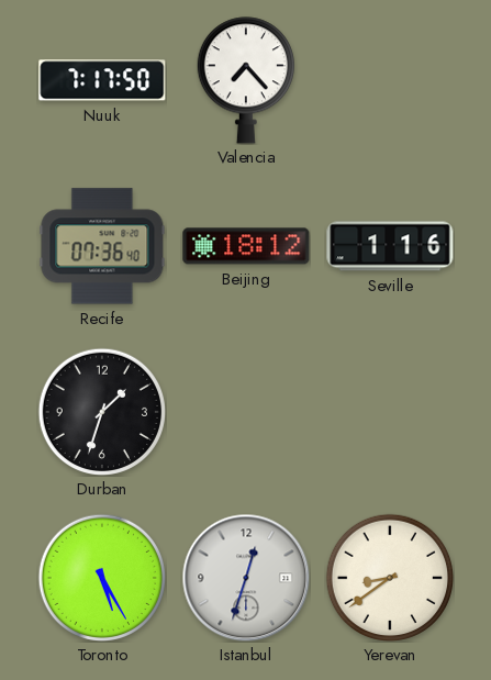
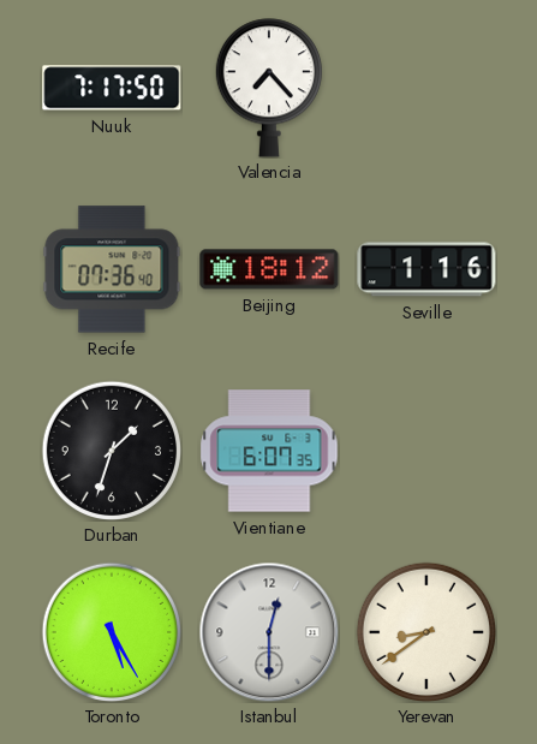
Vientiane: none -> 6:07
Istanbul: 12:33 -> 12:30
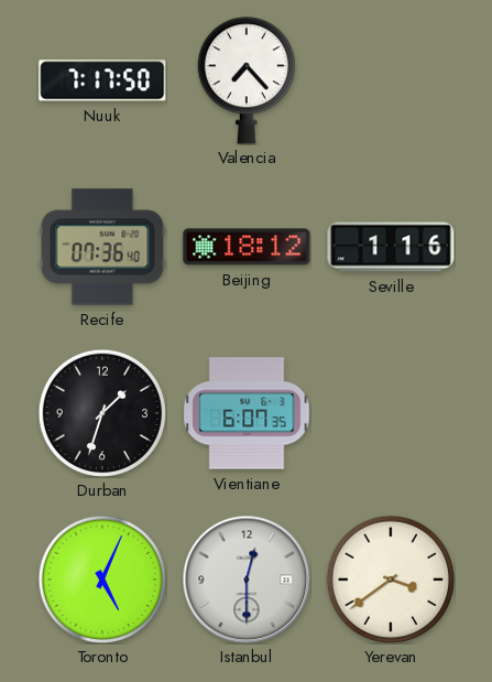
Toronto: 5:25 -> 5:04
Yerevan: 8:39 -> 3:39
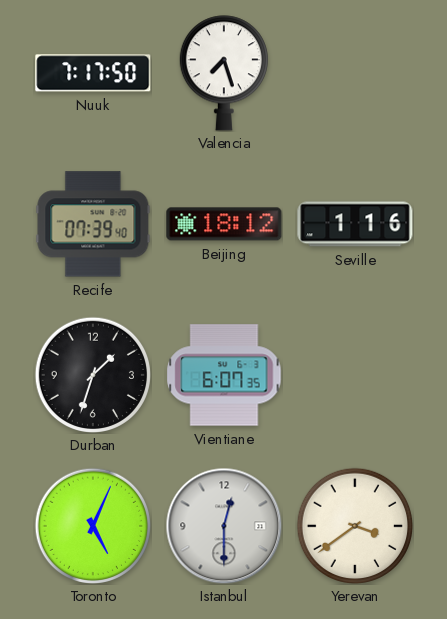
Valencia: 7:23 -> 7:27
Recife: 07:36 -> 07:39
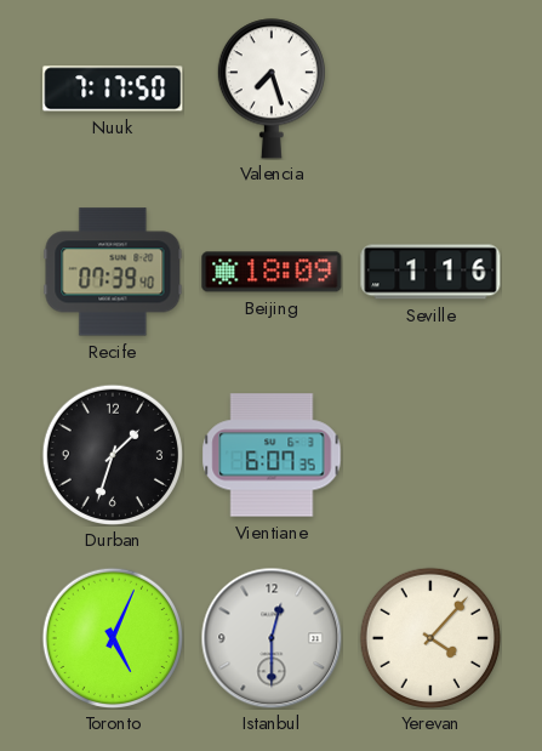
Beijing: 18:12 -> 18:09
Yerevan: 3:39 -> 4:07
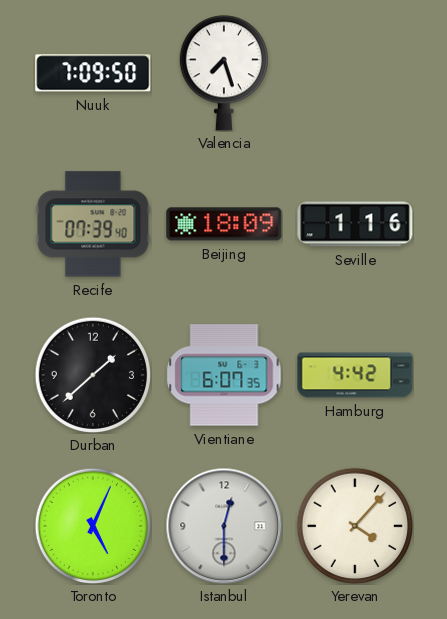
Nuuk: 7:17 -> 7:09
Durban: 1:33 -> 1:38
Hamburg: none -> 4:42
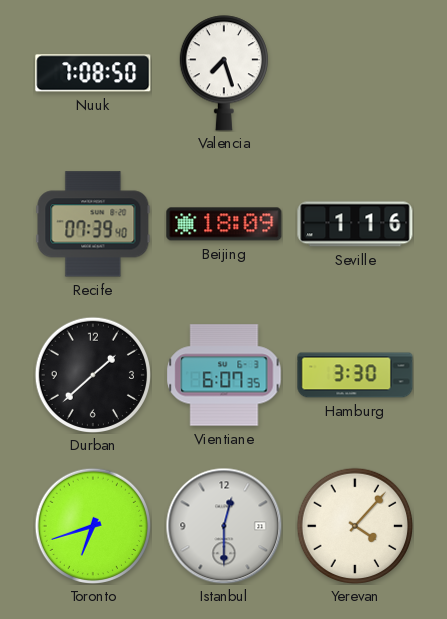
Nuuk: 7:09 -> 7:08
Hamburg: 4:42 -> 3:30
Toronto: 5:04 -> 6:42
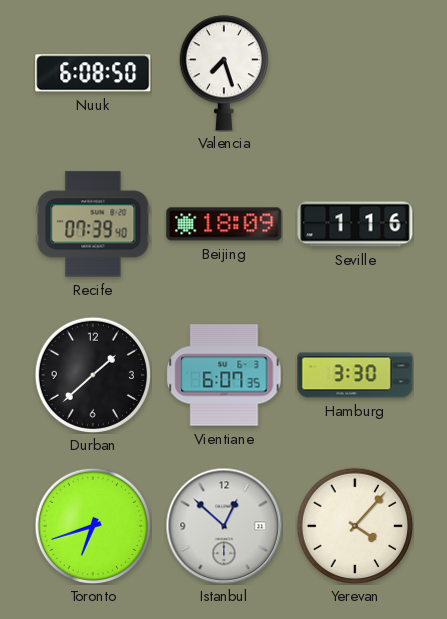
Nuuk: 7:08 -> 6:08
Istanbul: 12:30 -> 12:52
